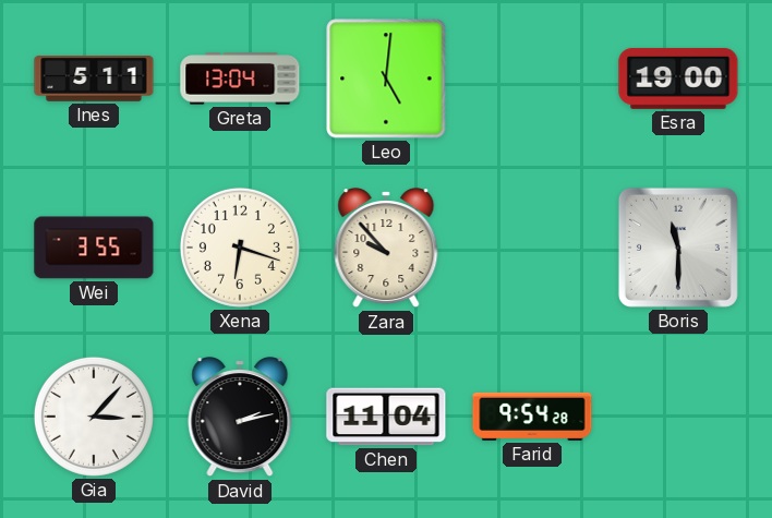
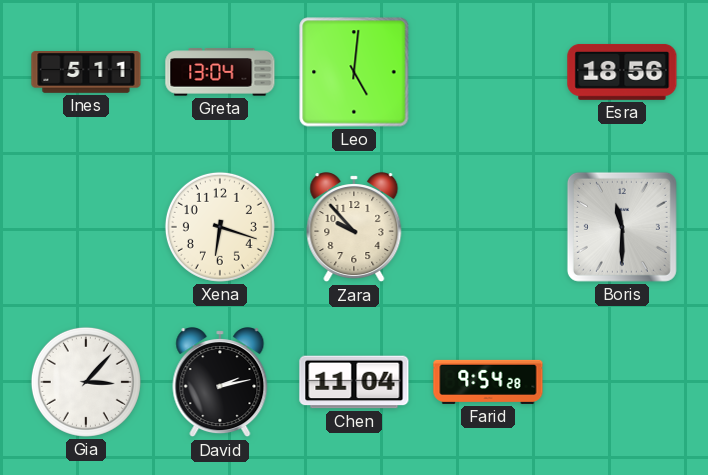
Esra: 19:00 -> 18:56
Wei: 3:55 -> none
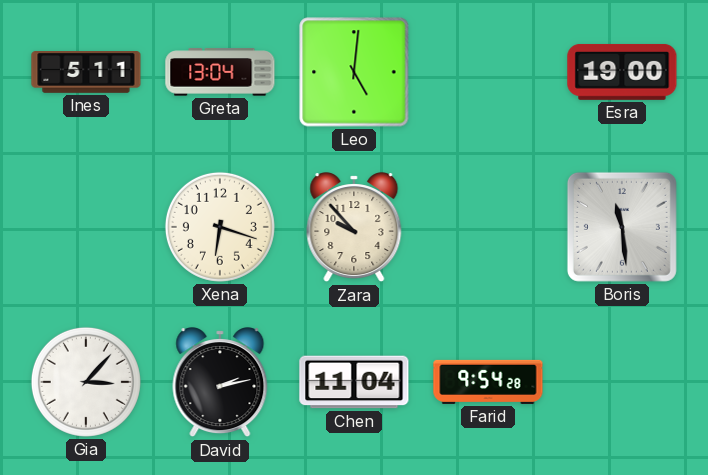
Esra: 18:56 -> 19:00
Boris: 11:30 -> 11:29
